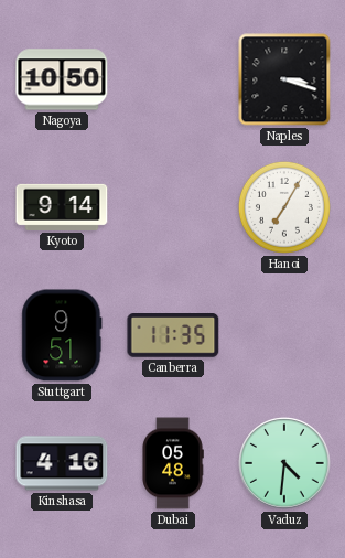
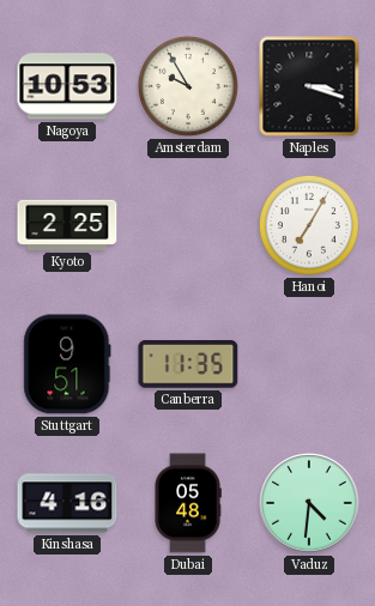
Nagoya: 10:50 -> 10:53
Amsterdam: none -> 9:55
Kyoto: 9:14 -> 2:25
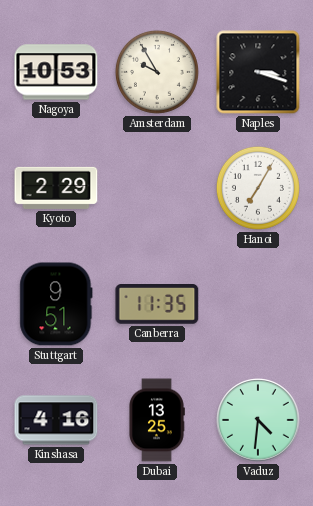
Kyoto: 2:25 -> 2:29
Dubai: 05:48 -> 13:25
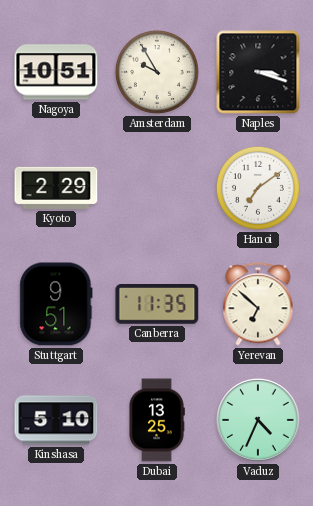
Nagoya: 10:53 -> 10:51
Hanoi: 7:05 -> 7:09
Yerevan: none -> 6:52
Kinshasa: 4:16 -> 5:10
Vaduz: 4:31 -> 4:34
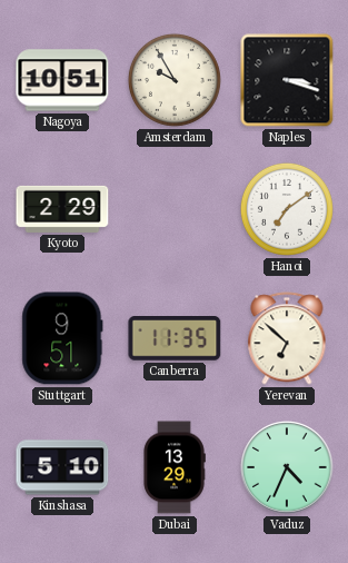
Dubai: 13:25 -> 13:29
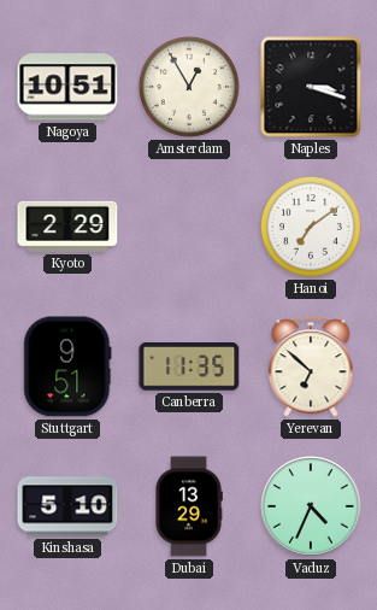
Amsterdam: 9:55 -> 12:55
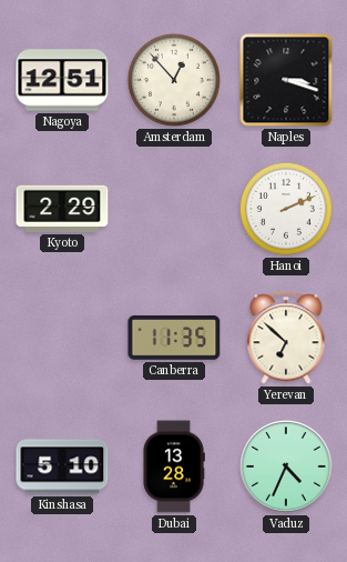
Nagoya: 10:51 -> 12:51
Amsterdam: 12:55 -> 12:53
Hanoi: 7:09 -> 2:11
Stuttgart: 9:51 -> none
Dubai: 13:29 -> 13:28
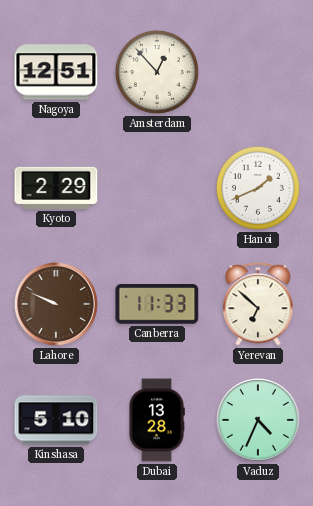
Naples: 3:18 -> none
Hanoi: 2:11 -> 1:41
Lahore: none -> 9:49
Canberra: 11:35 -> 11:33
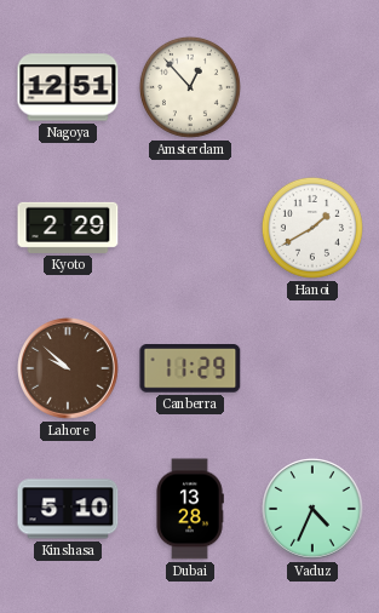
Hanoi: 1:41 -> 1:40
Lahore: 9:49 -> 9:52
Canberra: 11:33 -> 11:29
Yerevan: 6:52 -> none
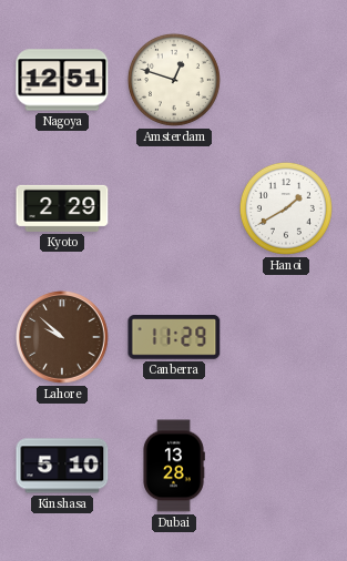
Amsterdam: 12:53 -> 12:48
Vaduz: 4:34 -> none
